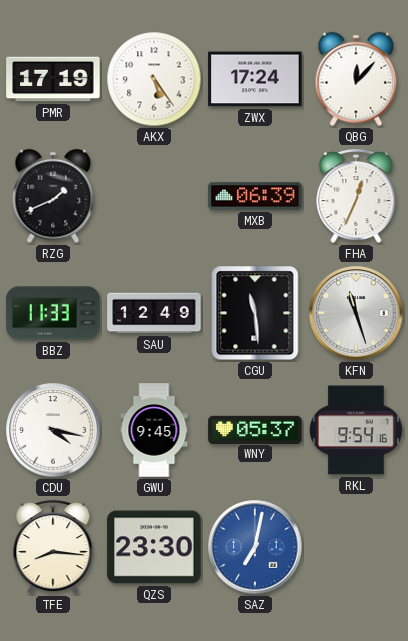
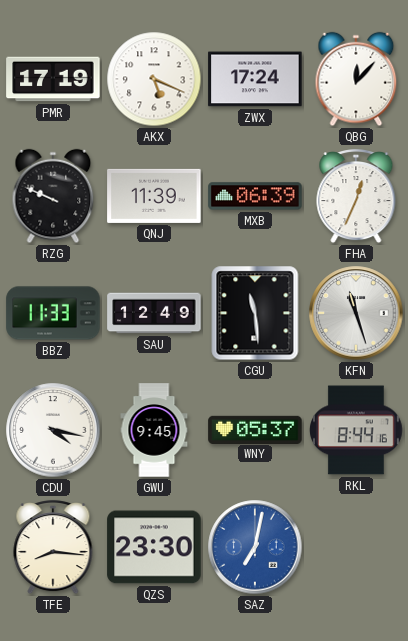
AKX: 5:24 -> 5:19
RZG: 1:41 -> 9:49
QNJ: none -> 11:39
RKL: 9:54 -> 8:44
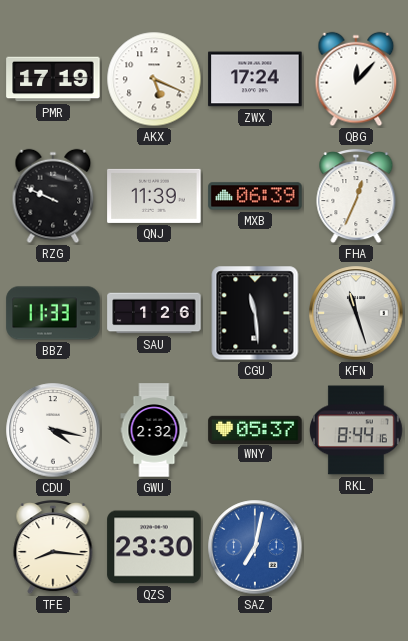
SAU: 12:49 -> 1:26
GWU: 9:45 -> 2:32
